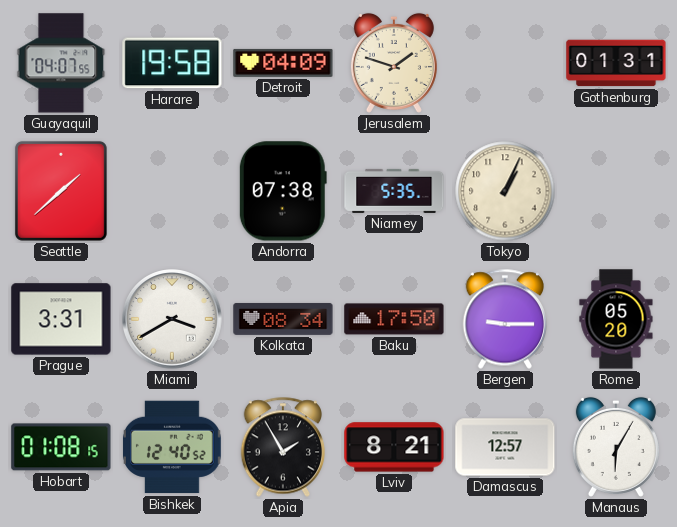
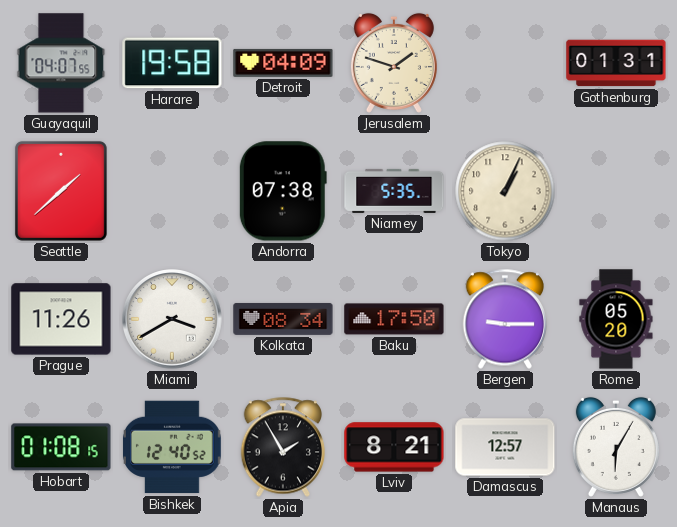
Prague: 3:31 -> 11:26
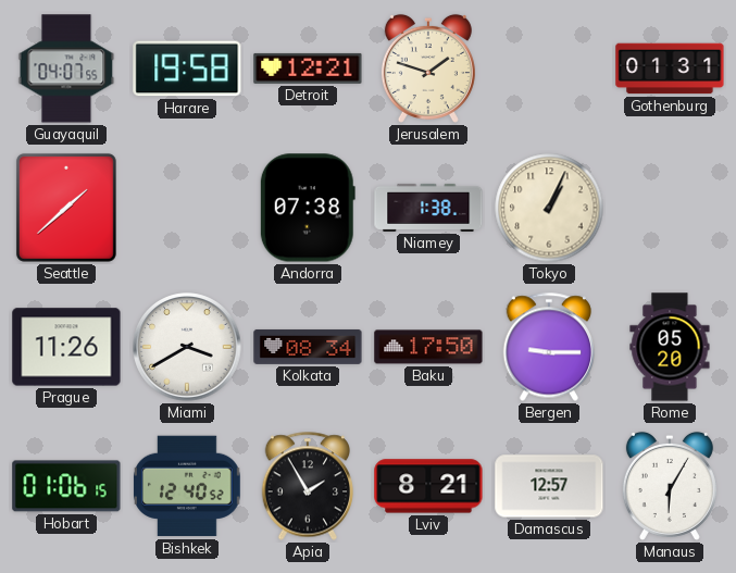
Detroit: 04:09 -> 12:21
Niamey: 5:35 -> 1:38
Hobart: 01:08 -> 01:06
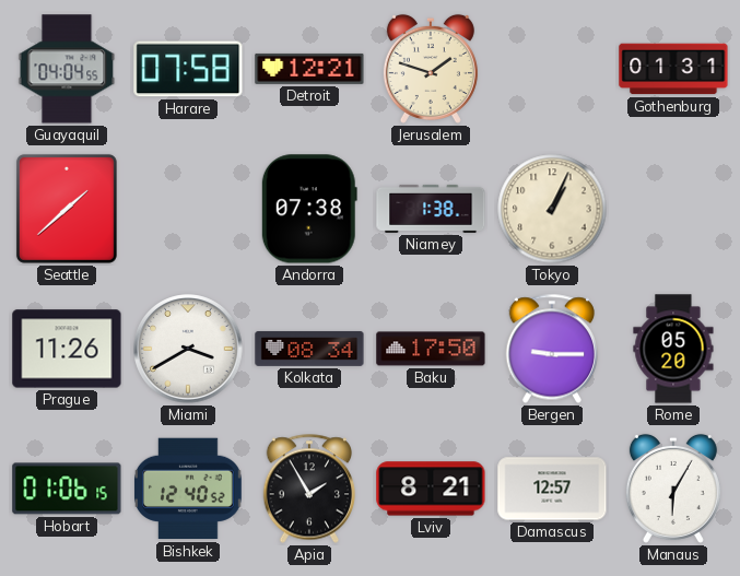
Guayaquil: 04:07 -> 04:04
Harare: 19:58 -> 07:58
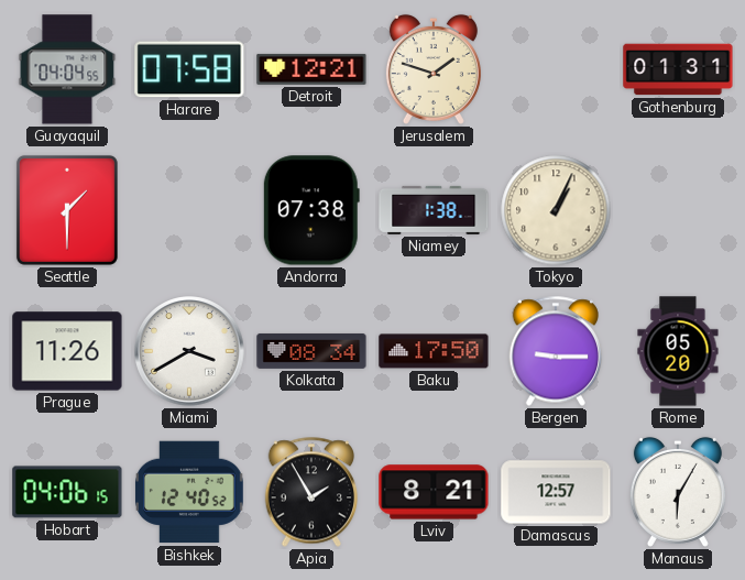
Seattle: 1:38 -> 1:30
Hobart: 01:06 -> 04:06
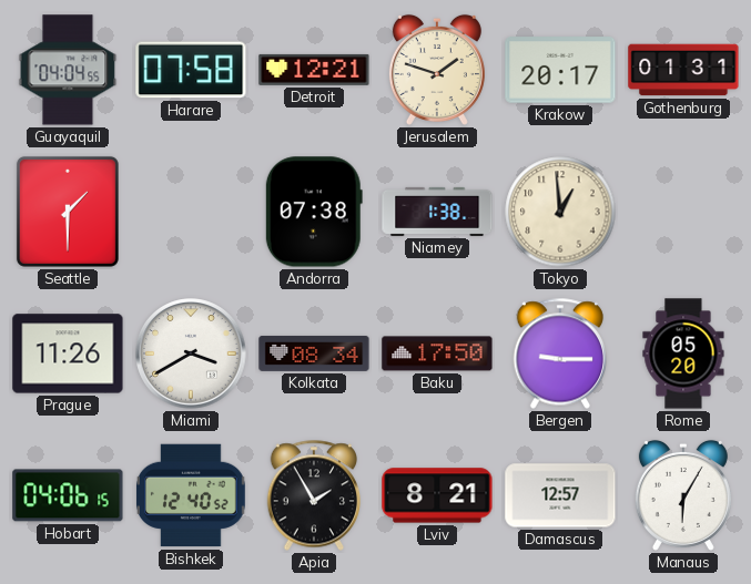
Krakow: none -> 20:17
Tokyo: 1:04 -> 12:59
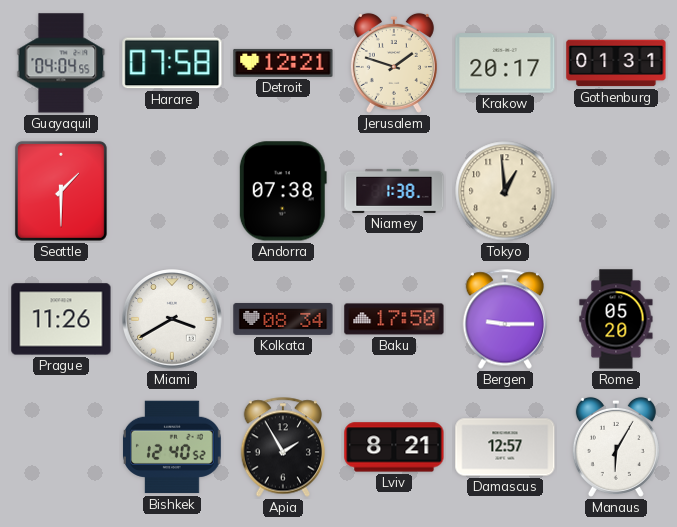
Hobart: 04:06 -> none
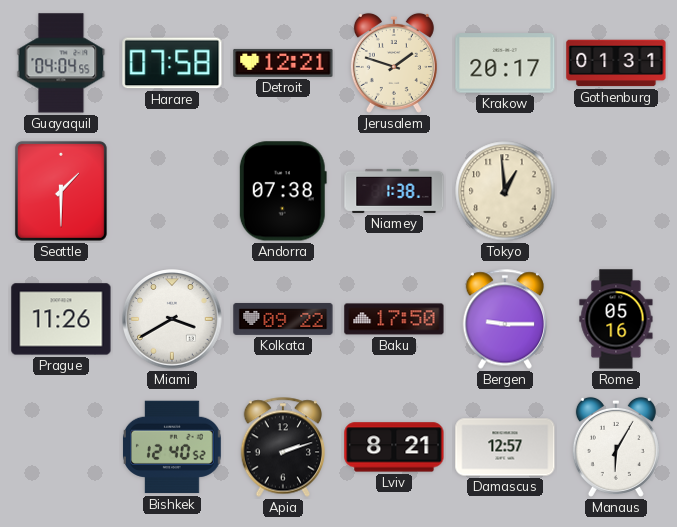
Kolkata: 08:34 -> 09:22
Rome: 05:20 -> 05:16
Apia: 1:55 -> 2:12
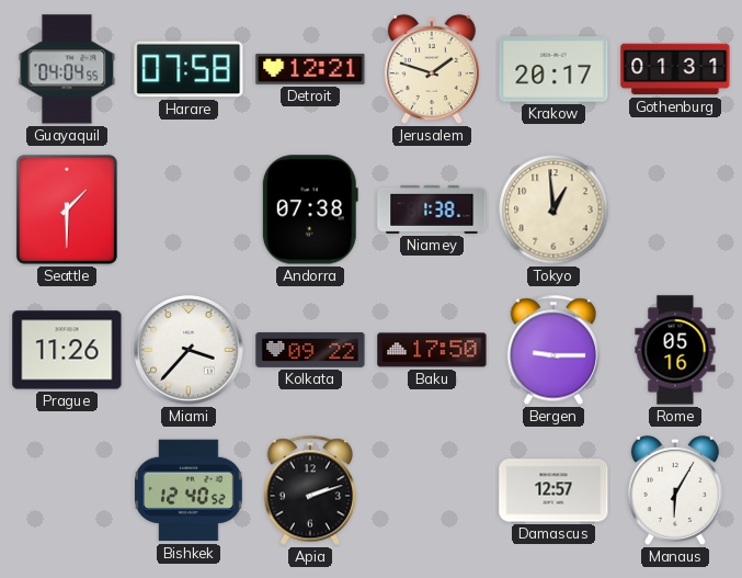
Miami: 3:40 -> 3:37
Lviv: 8:21 -> none
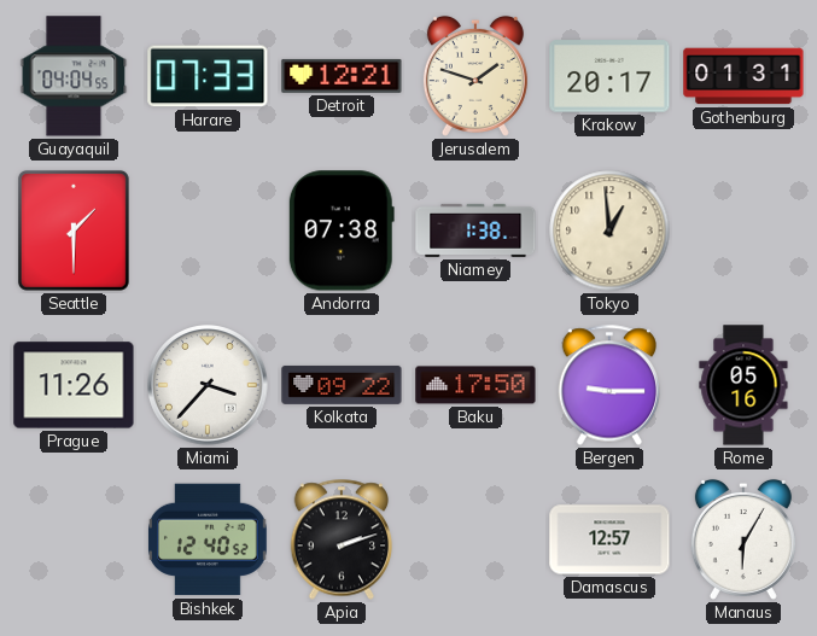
Harare: 07:58 -> 07:33
